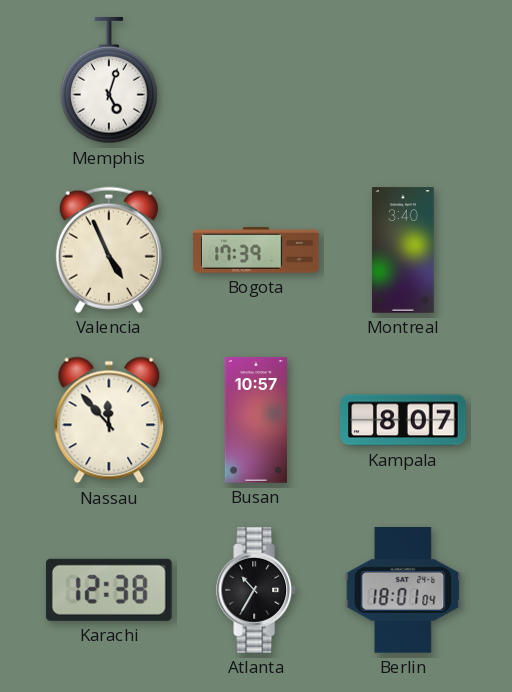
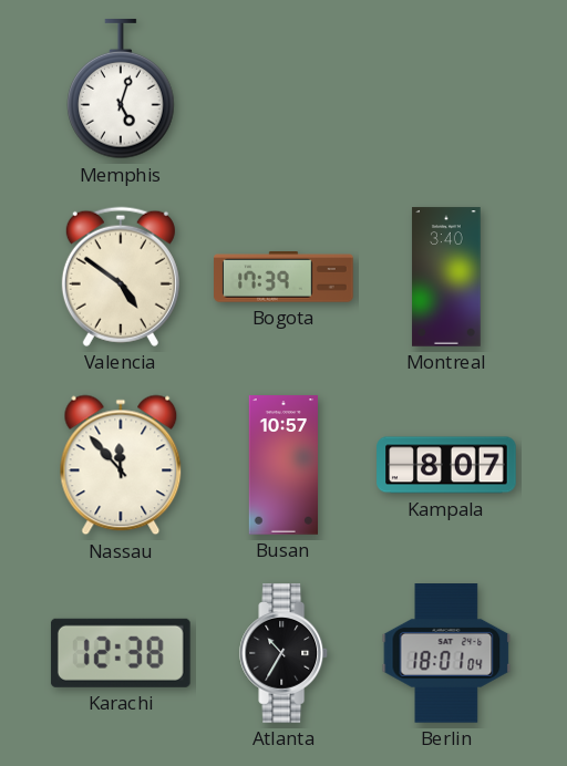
Valencia: 4:56 -> 4:51
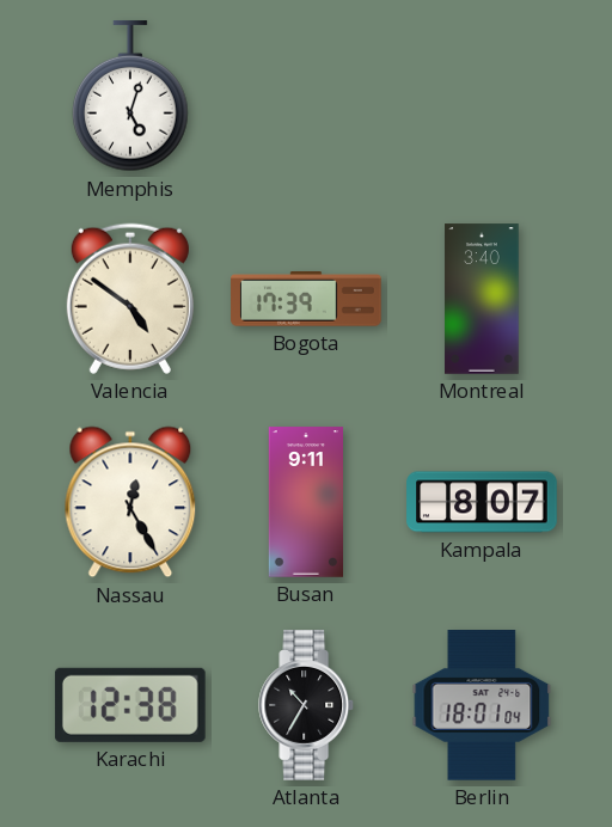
Nassau: 11:53 -> 12:25
Busan: 10:57 -> 9:11
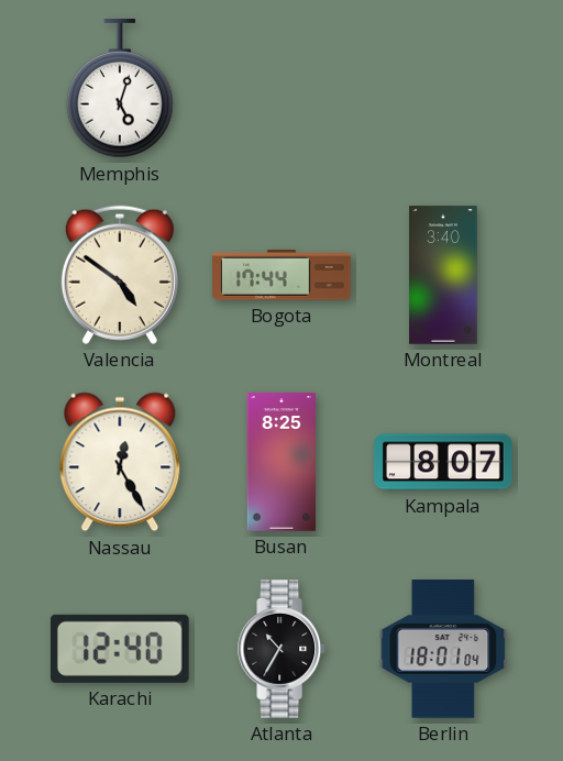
Bogota: 17:39 -> 17:44
Busan: 9:11 -> 8:25
Karachi: 12:38 -> 12:40
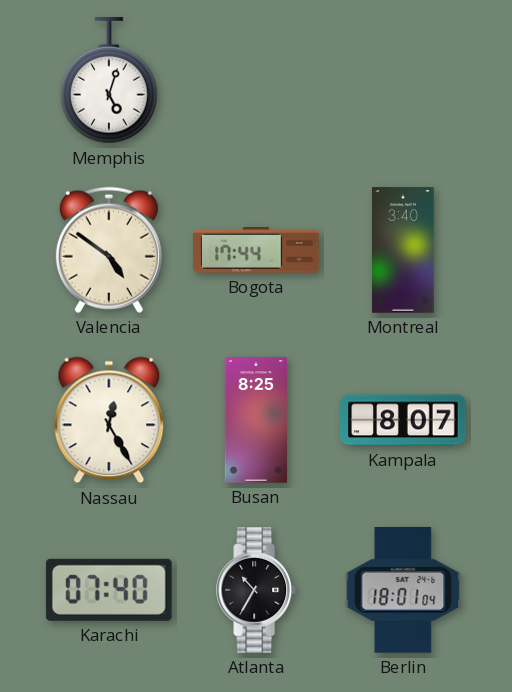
Karachi: 12:40 -> 07:40
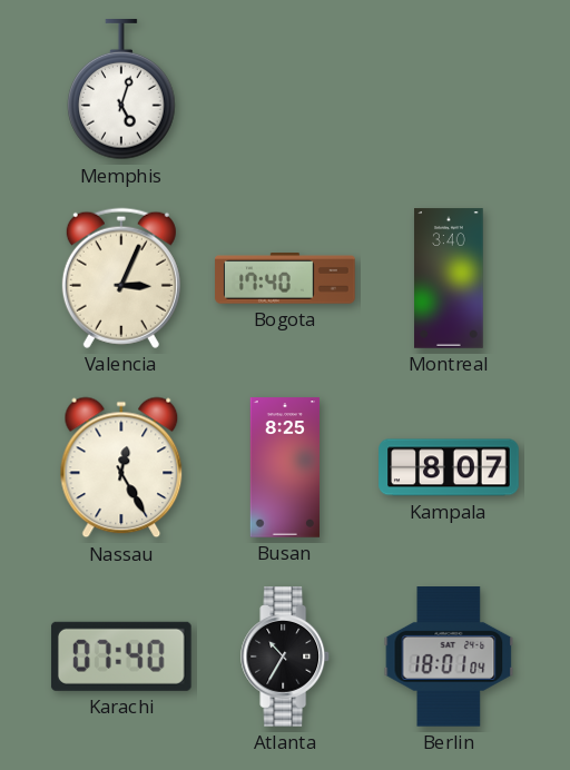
Valencia: 4:51 -> 3:04
Bogota: 17:44 -> 17:40
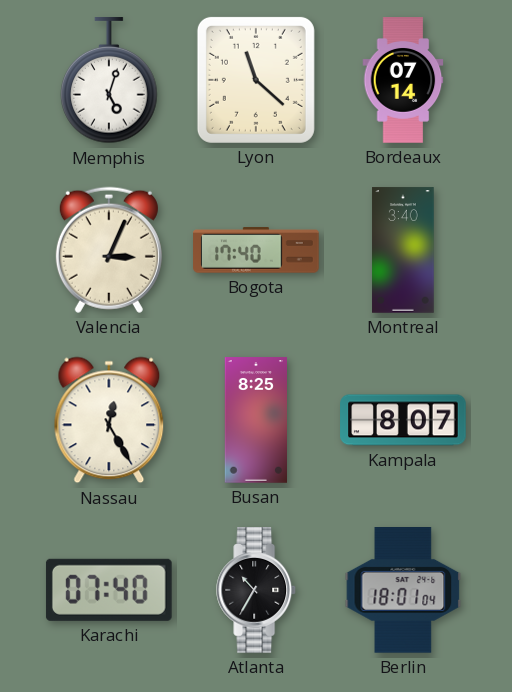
Lyon: none -> 11:22
Bordeaux: none -> 07:14
